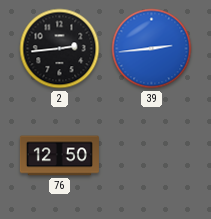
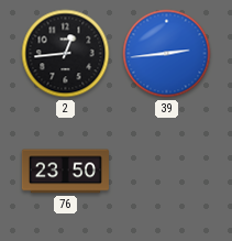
2: 2:44 -> 12:44
76: 12:50 -> 23:50
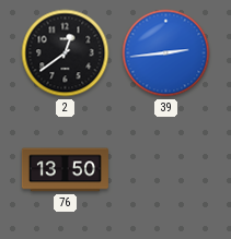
2: 12:44 -> 12:39
76: 23:50 -> 13:50
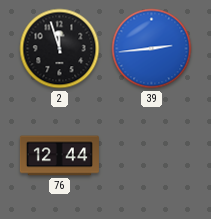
2: 12:39 -> 11:57
76: 13:50 -> 12:44
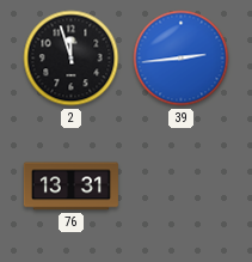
76: 12:44 -> 13:31
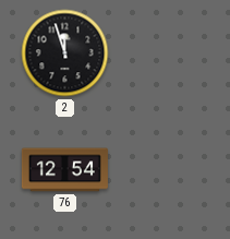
39: 2:44 -> none
76: 13:31 -> 12:54
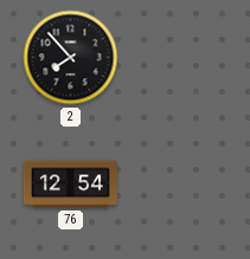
2: 11:57 -> 7:53
